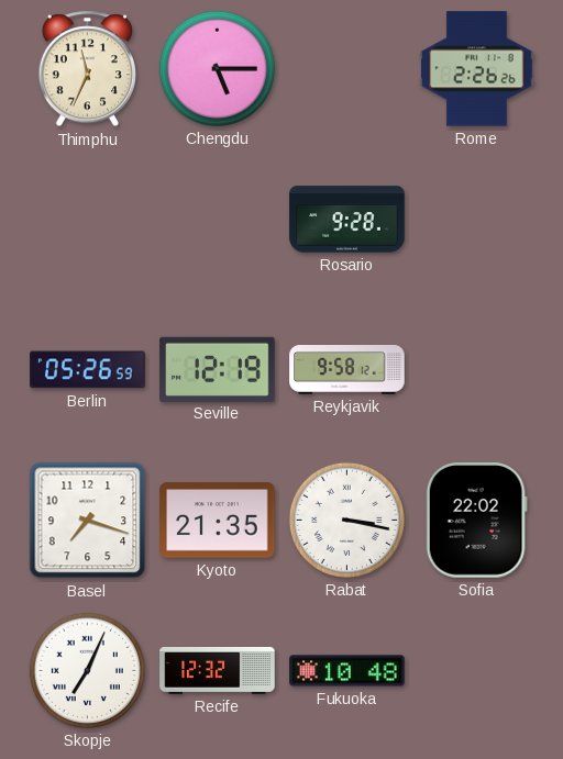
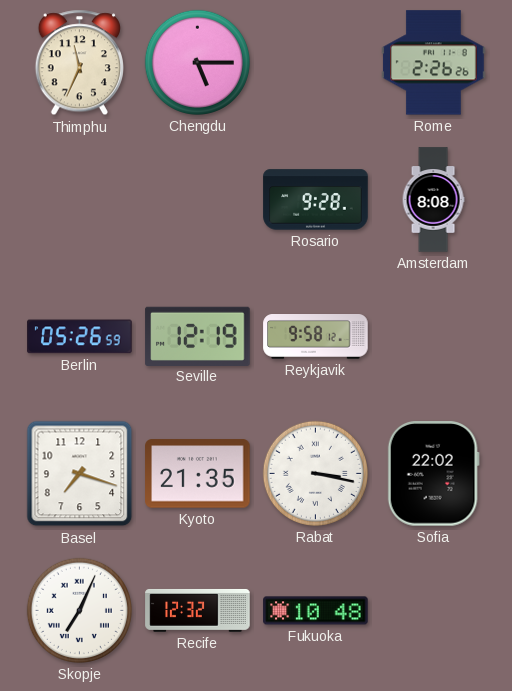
Amsterdam: none -> 8:08
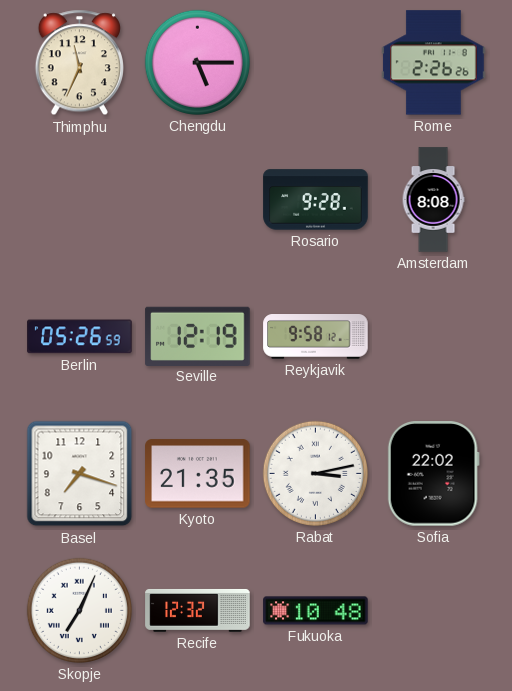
Rabat: 3:17 -> 3:13
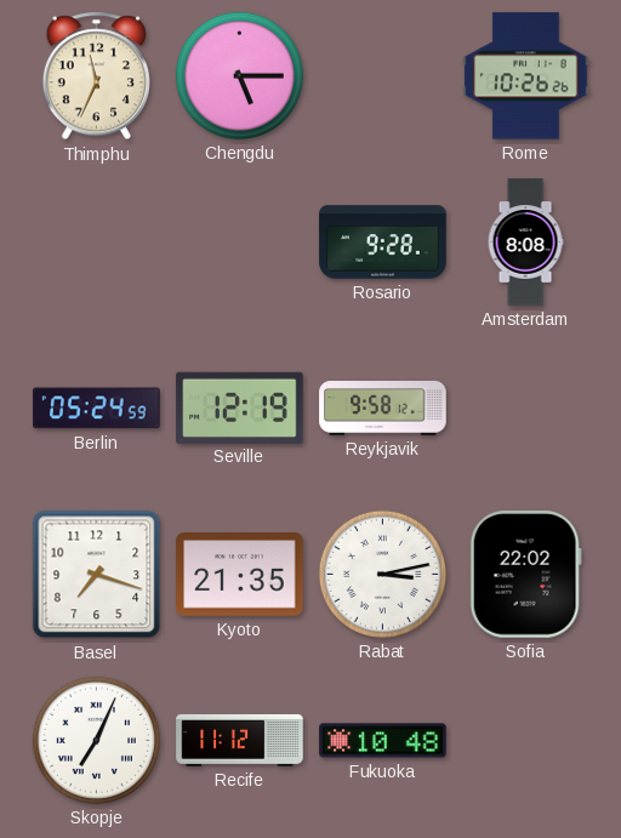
Rome: 2:26 -> 10:26
Berlin: 05:26 -> 05:24
Recife: 12:32 -> 11:12
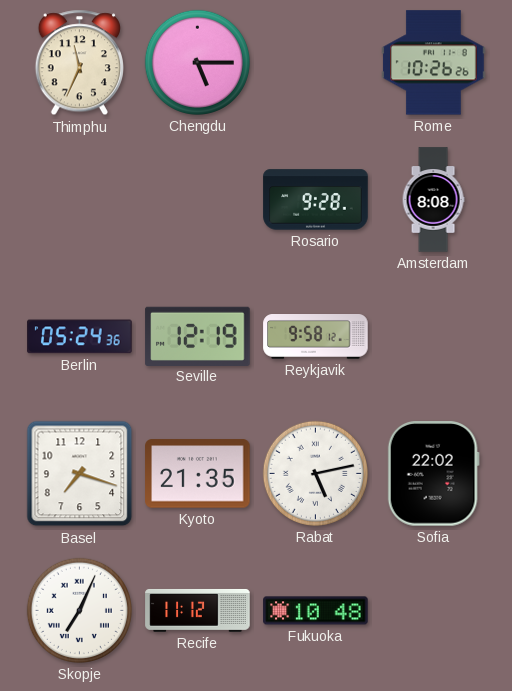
Berlin: 05:24:59 -> 05:24:36
Rabat: 3:13 -> 5:13
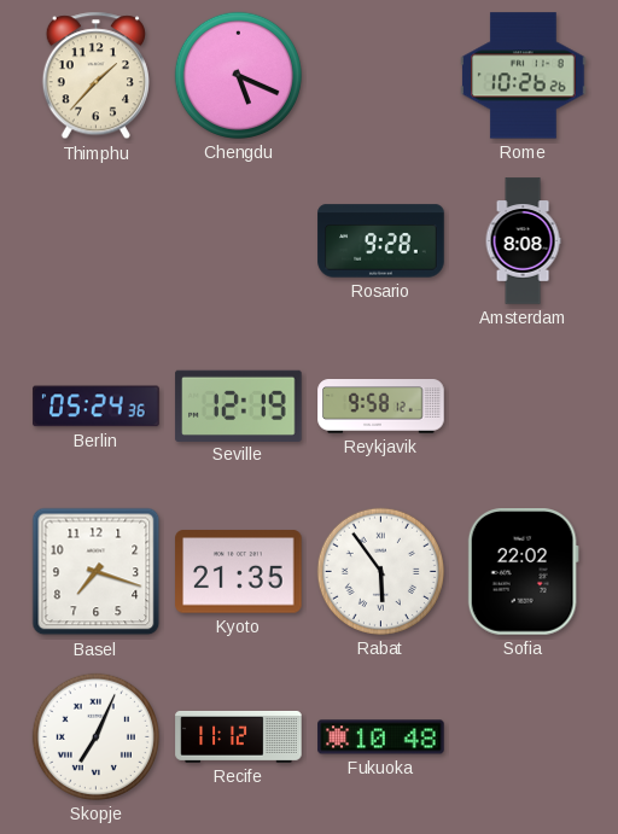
Thimphu: 11:34 -> 1:37
Chengdu: 5:15 -> 5:19
Rabat: 5:13 -> 5:54
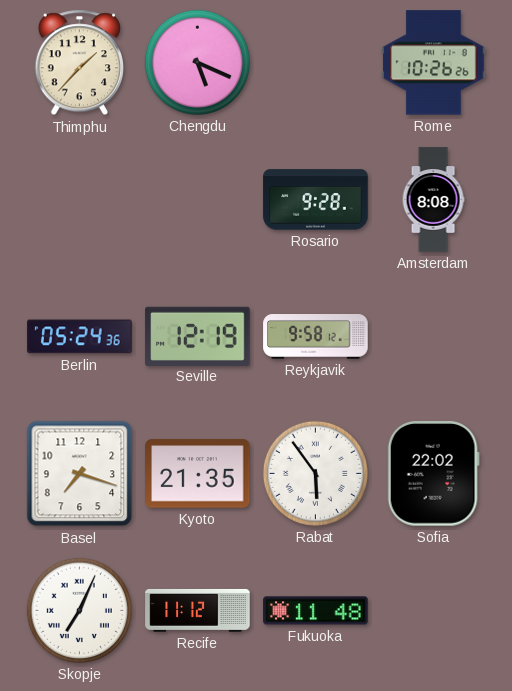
Fukuoka: 10:48 -> 11:48
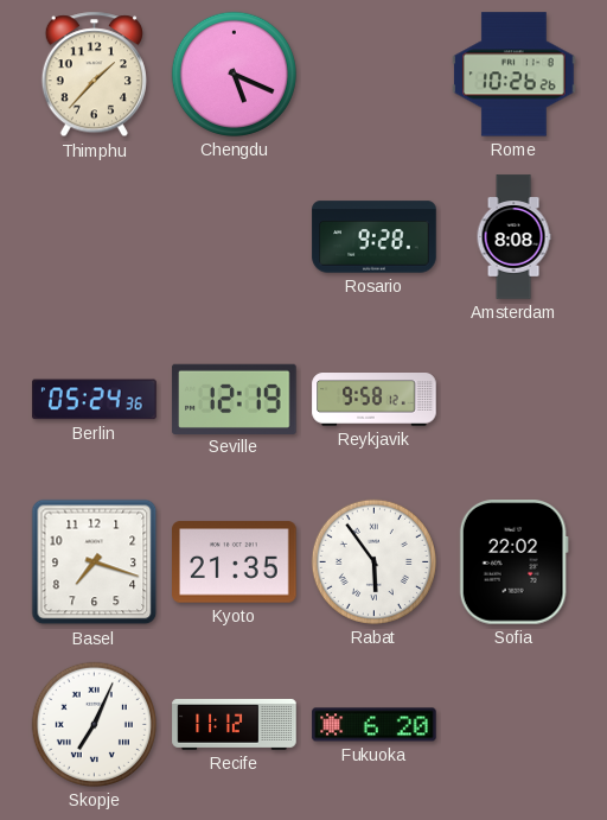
Fukuoka: 11:48 -> 6:20
